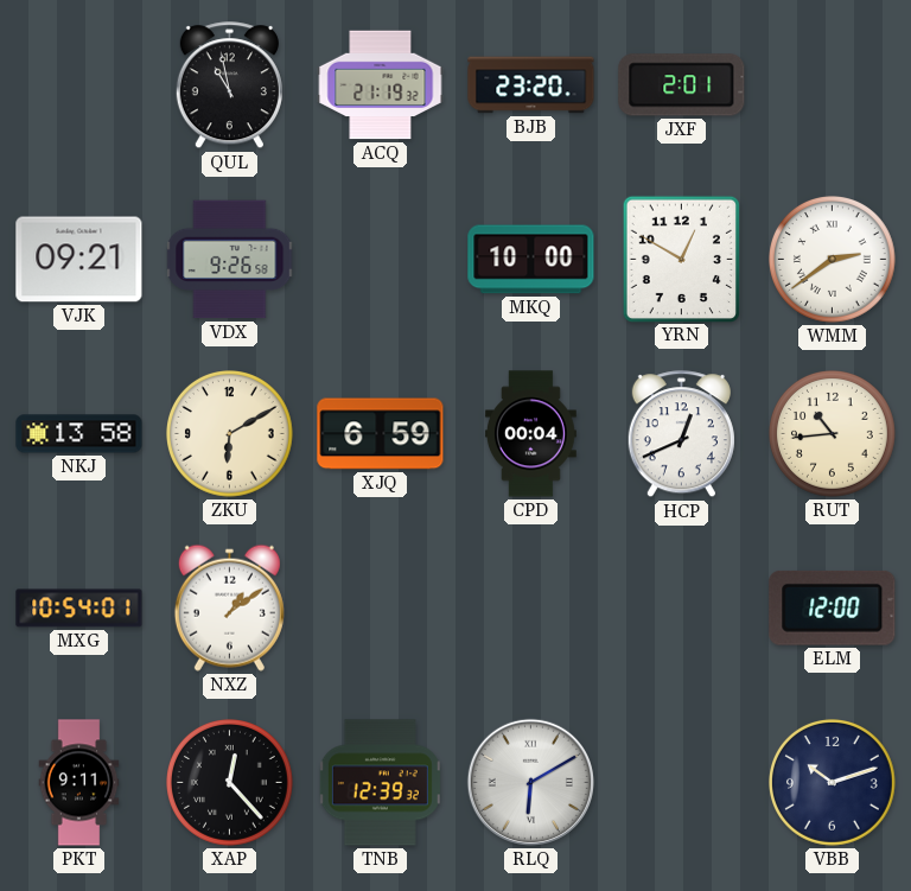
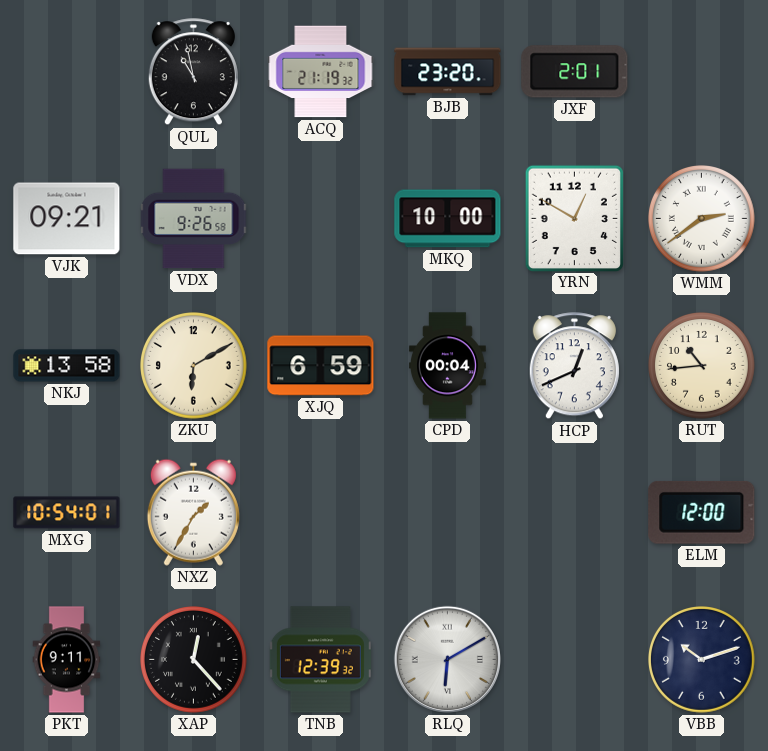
NXZ: 1:09 -> 1:35
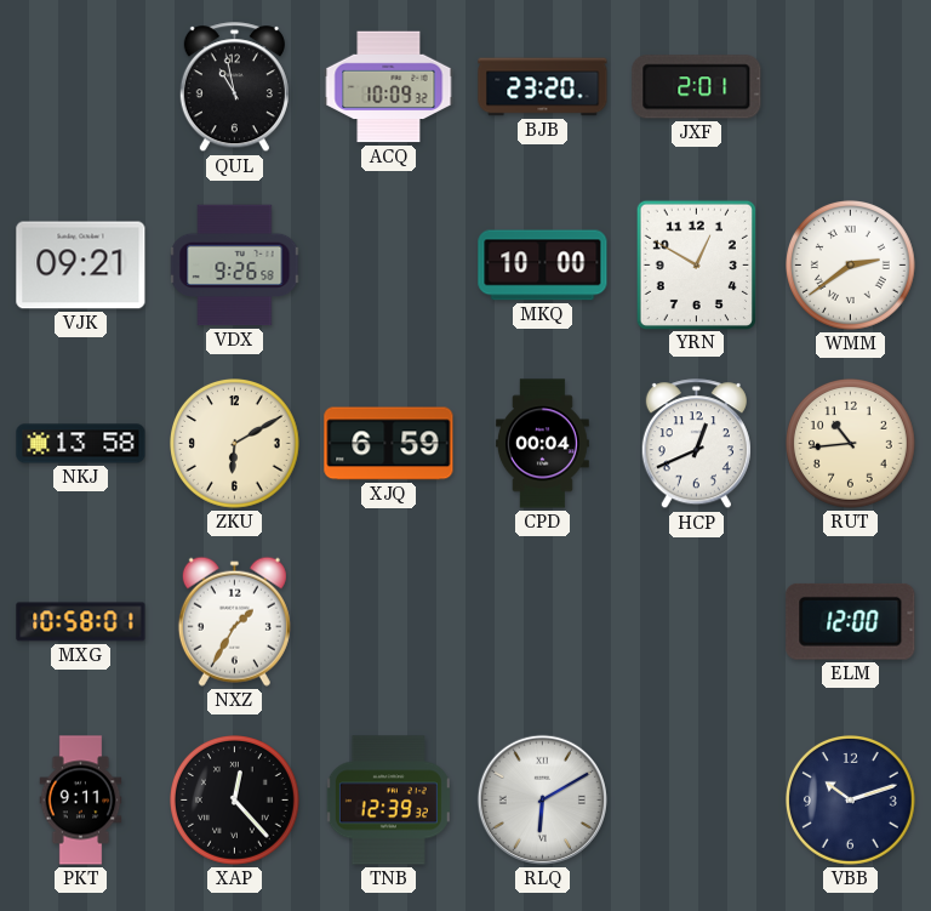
ACQ: 21:19 -> 10:09
MXG: 10:54 -> 10:58
